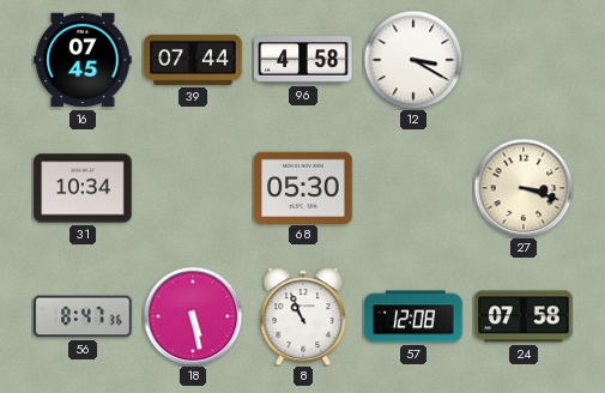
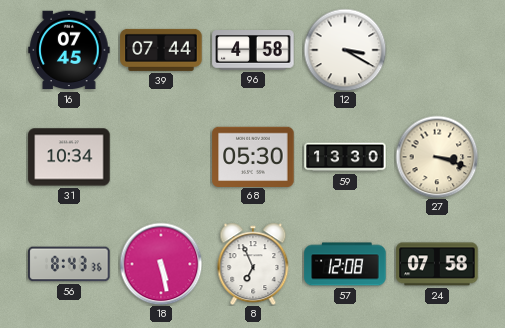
59: none -> 13:30
56: 8:47 -> 8:43
8: 10:56 -> 6:56
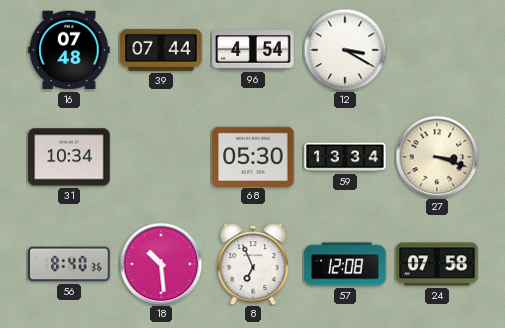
16: 07:45 -> 07:48
96: 4:58 -> 4:54
59: 13:30 -> 13:34
56: 8:43 -> 8:40
18: 5:28 -> 10:29
